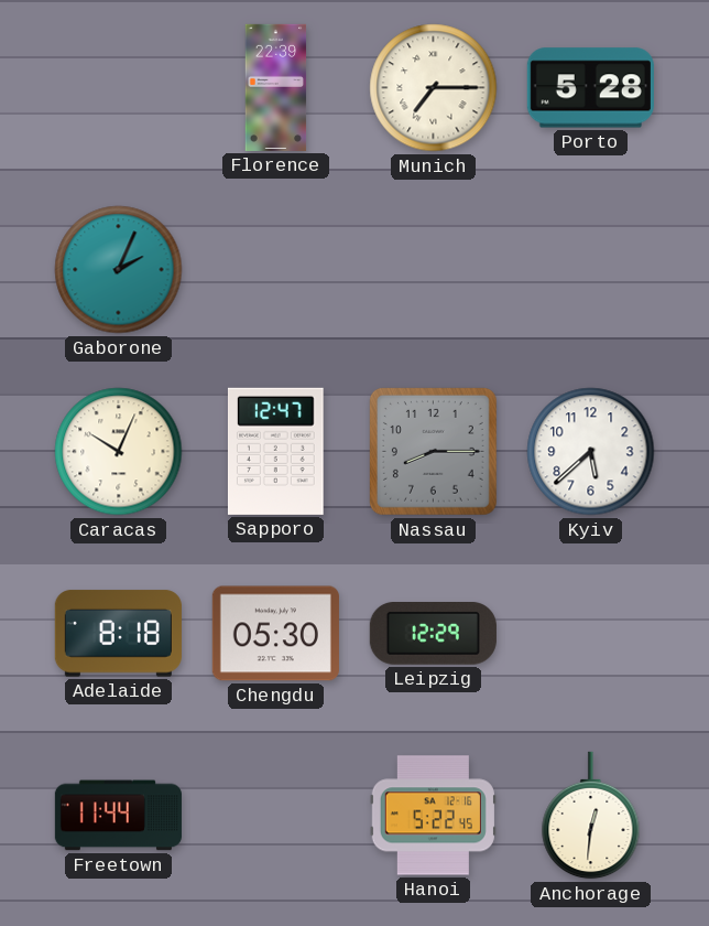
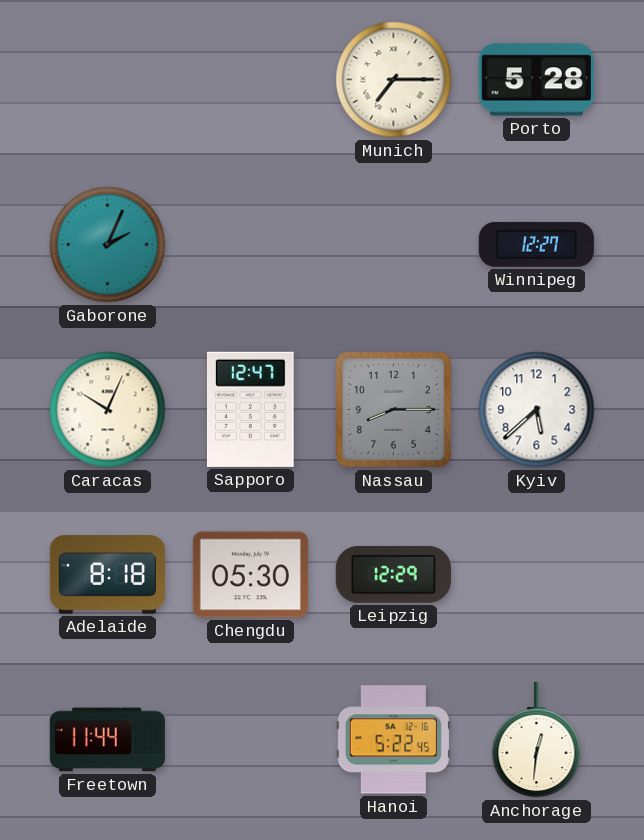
Florence: 22:39 -> none
Winnipeg: none -> 12:27
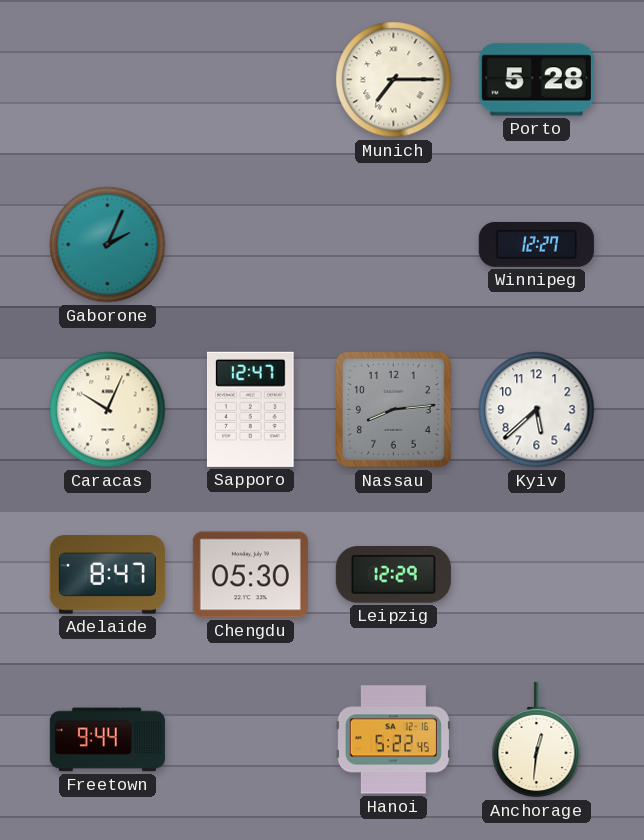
Nassau: 8:15 -> 8:14
Adelaide: 8:18 -> 8:47
Freetown: 11:44 -> 9:44
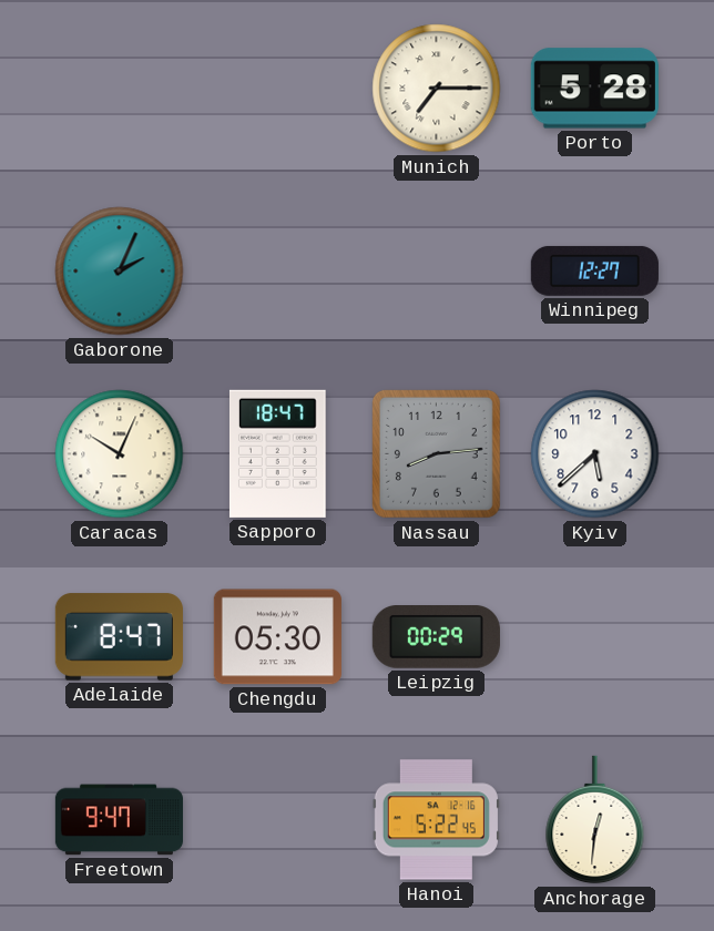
Sapporo: 12:47 -> 18:47
Leipzig: 12:29 -> 00:29
Freetown: 9:44 -> 9:47
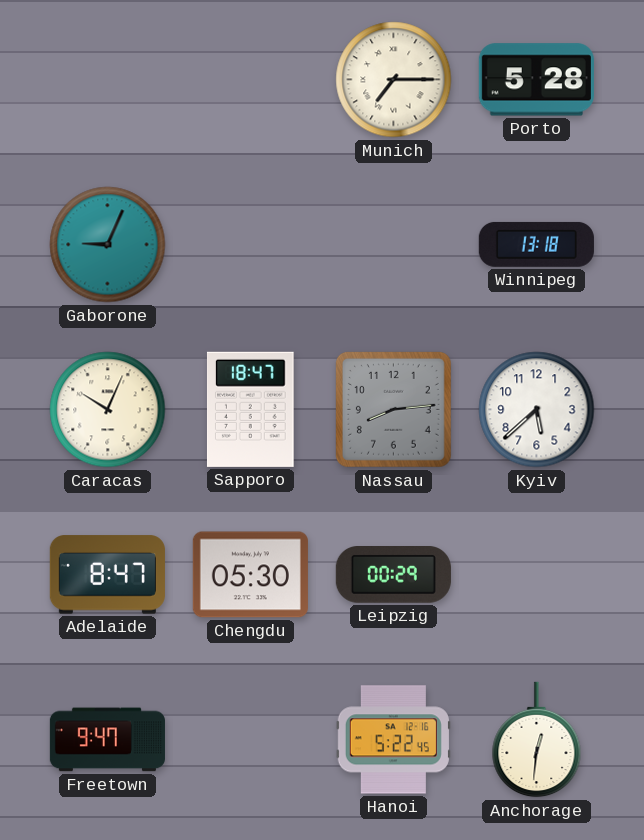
Gaborone: 2:04 -> 9:04
Winnipeg: 12:27 -> 13:18
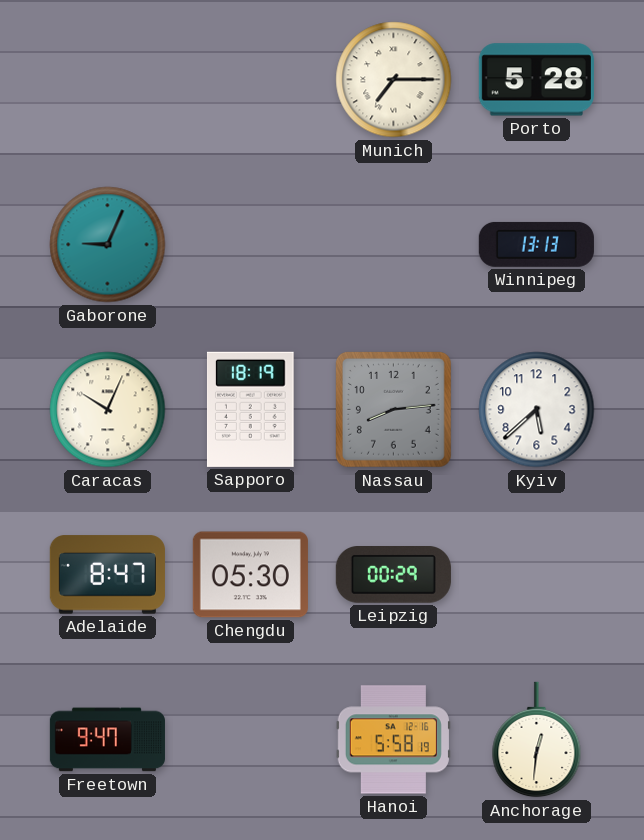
Winnipeg: 13:18 -> 13:13
Sapporo: 18:47 -> 18:19
Hanoi: 5:22 -> 5:58
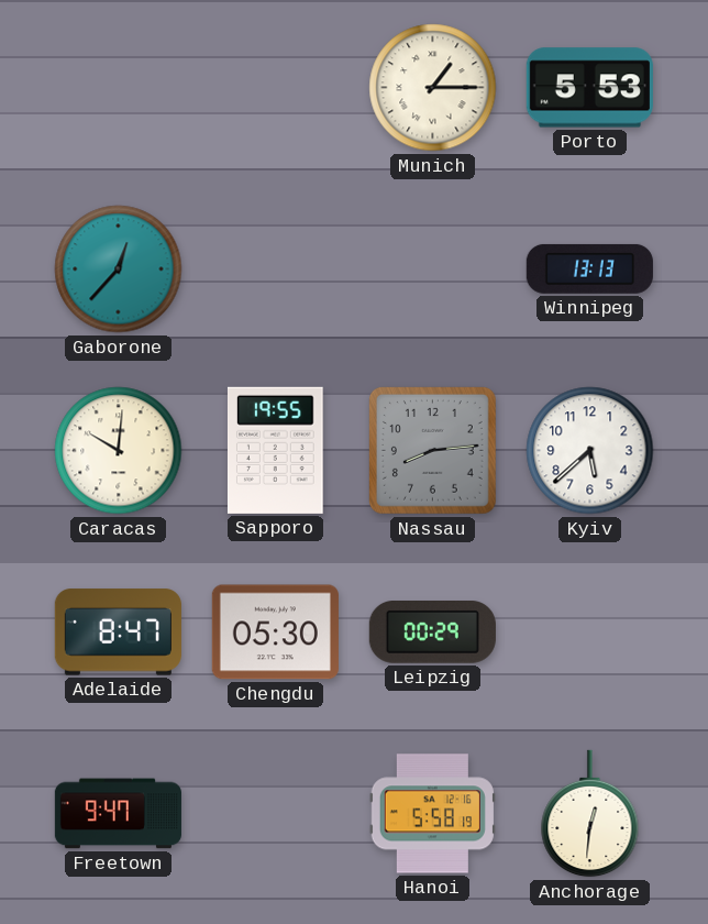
Munich: 7:15 -> 1:15
Porto: 5:28 -> 5:53
Gaborone: 9:04 -> 12:37
Caracas: 10:04 -> 10:01
Sapporo: 18:19 -> 19:55
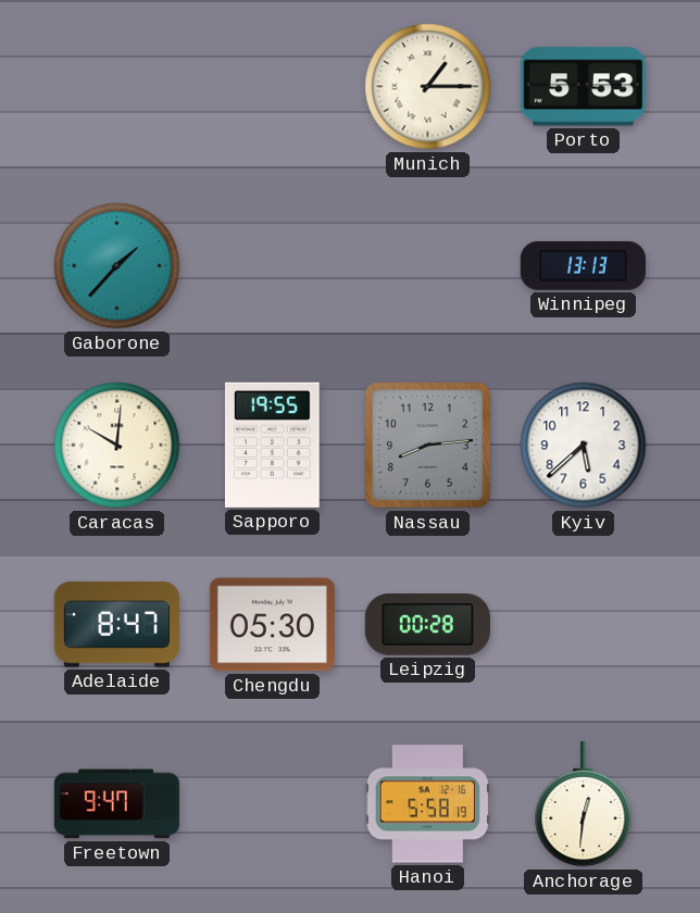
Gaborone: 12:37 -> 1:37
Leipzig: 00:29 -> 00:28
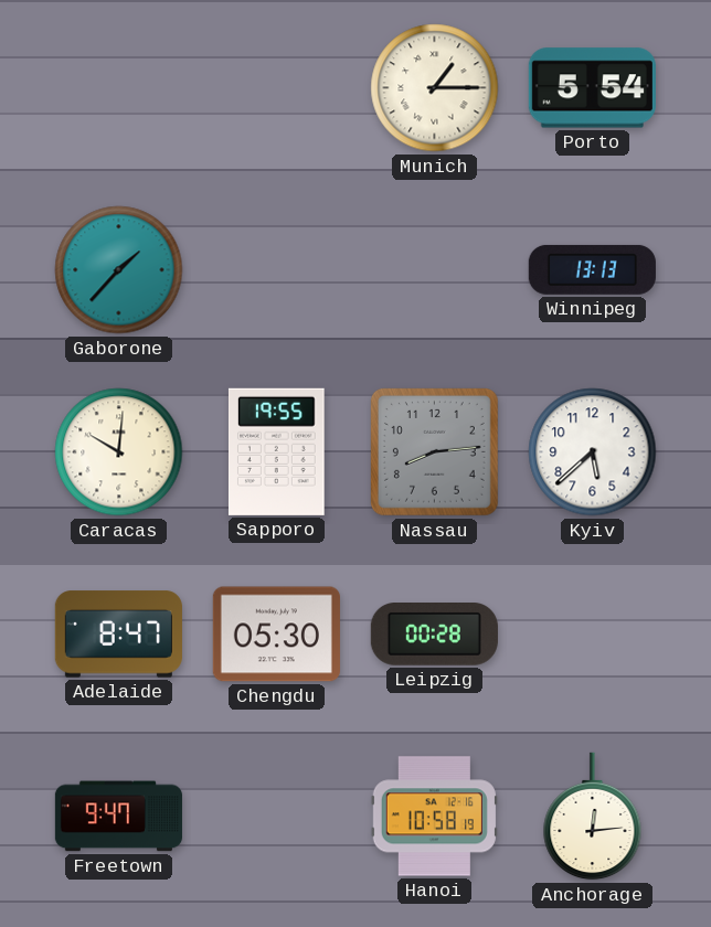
Porto: 5:53 -> 5:54
Hanoi: 5:58 -> 10:58
Anchorage: 12:31 -> 12:14
